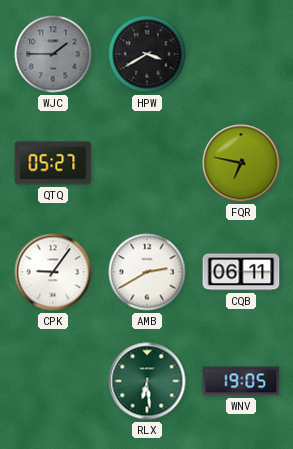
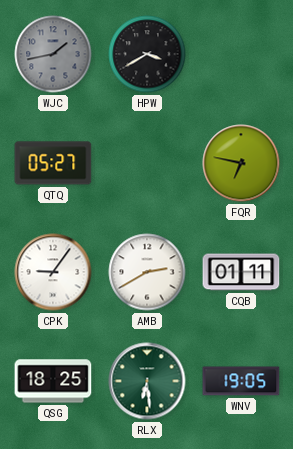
WJC: 1:45 -> 1:43
CQB: 06:11 -> 01:11
QSG: none -> 18:25
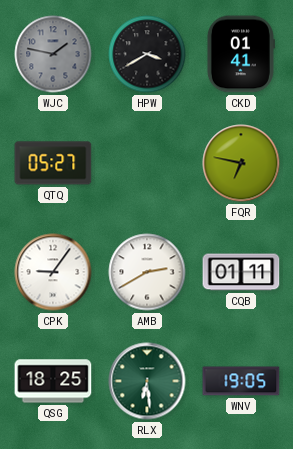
WJC: 1:43 -> 1:47
CKD: none -> 01:41
